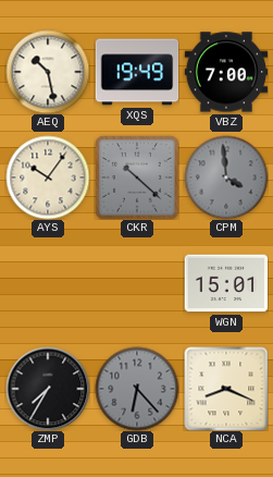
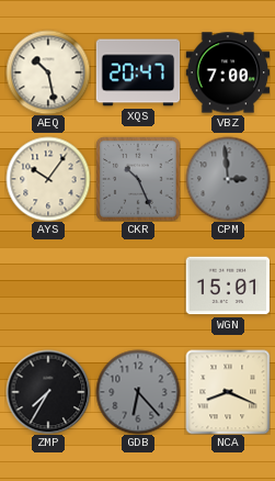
XQS: 19:49 -> 20:47
CKR: 10:22 -> 10:26
CPM: 3:59 -> 2:59
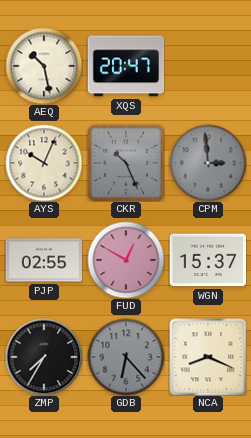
VBZ: 7:00 -> none
AYS: 10:06 -> 10:04
PJP: none -> 02:55
FUD: none -> 12:50
WGN: 15:01 -> 15:37
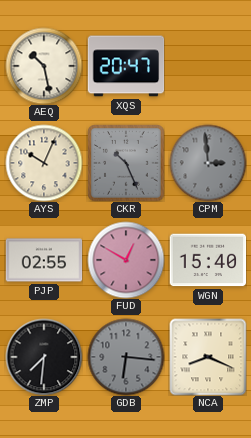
WGN: 15:37 -> 15:40
ZMP: 7:35 -> 7:31
GDB: 6:23 -> 6:16
